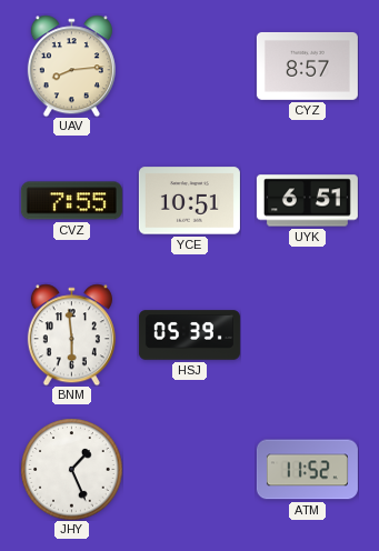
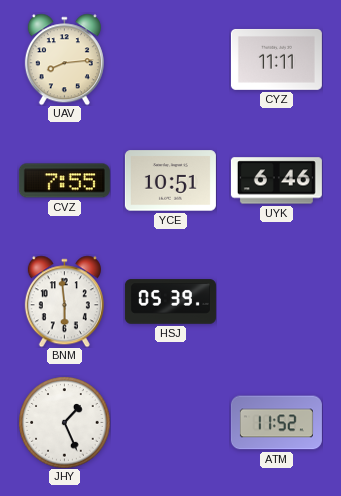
CYZ: 8:57 -> 11:11
UYK: 6:51 -> 6:46
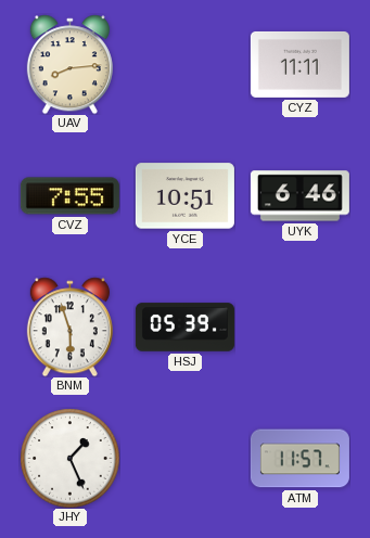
BNM: 5:59 -> 5:57
ATM: 11:52 -> 11:57
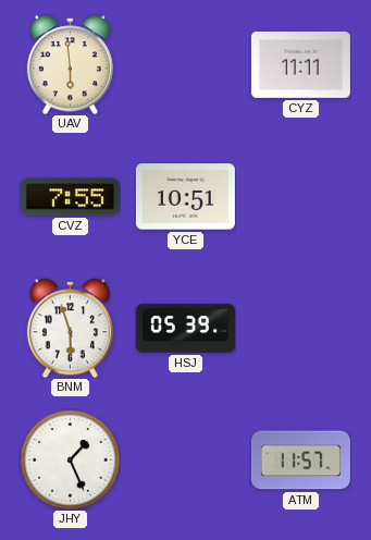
UAV: 8:14 -> 5:59
UYK: 6:46 -> none
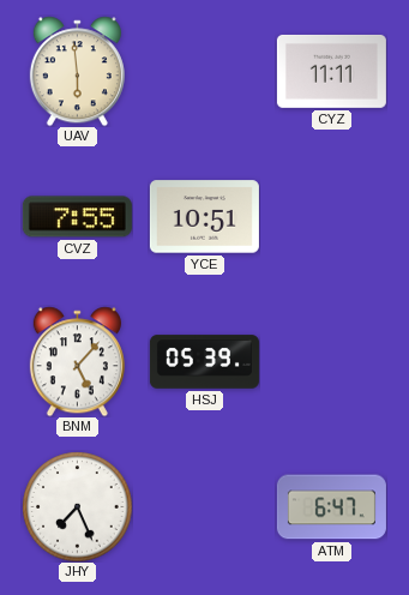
BNM: 5:57 -> 5:07
JHY: 1:26 -> 7:26
ATM: 11:57 -> 6:47
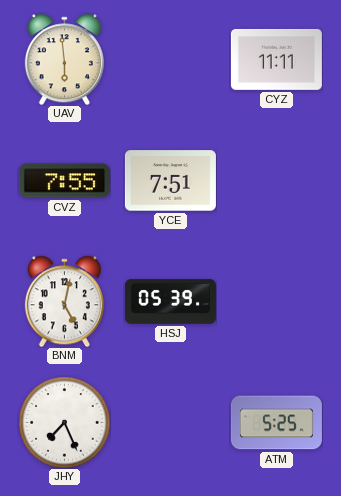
YCE: 10:51 -> 7:51
BNM: 5:07 -> 5:02
ATM: 6:47 -> 5:25
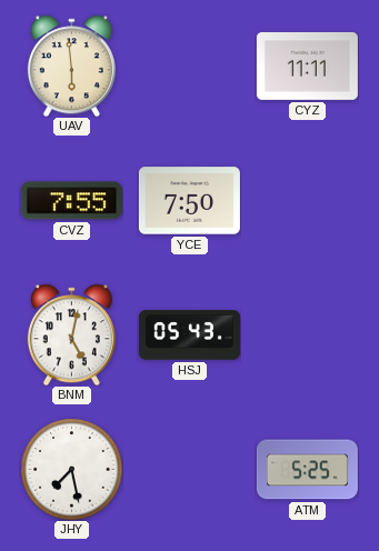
YCE: 7:51 -> 7:50
HSJ: 05:39 -> 05:43
JHY: 7:26 -> 7:28
